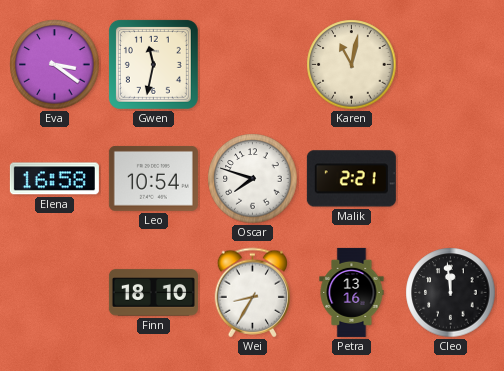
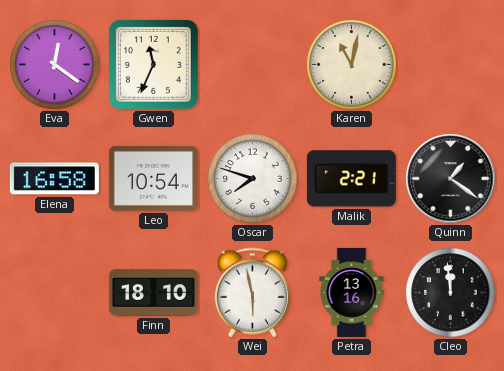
Eva: 3:21 -> 12:21
Gwen: 11:32 -> 11:34
Quinn: none -> 1:21
Wei: 8:35 -> 5:58
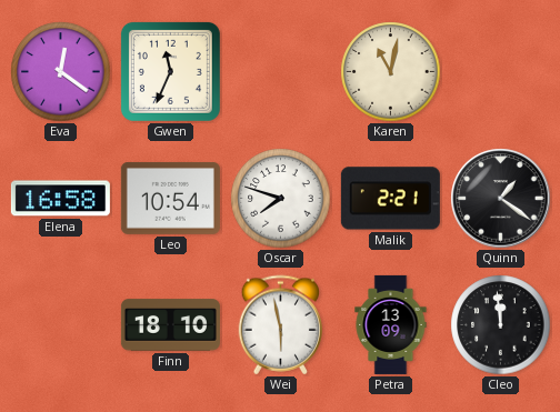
Petra: 13:16 -> 13:09
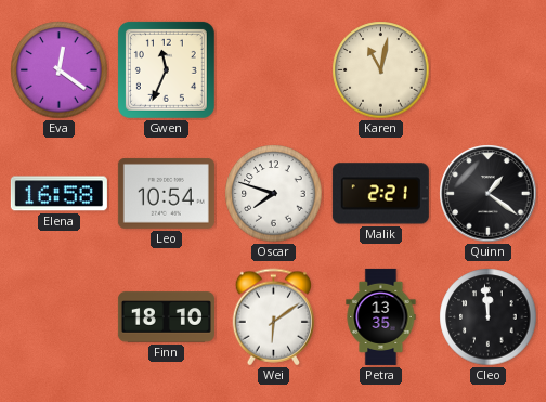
Wei: 5:58 -> 6:09
Petra: 13:09 -> 13:35
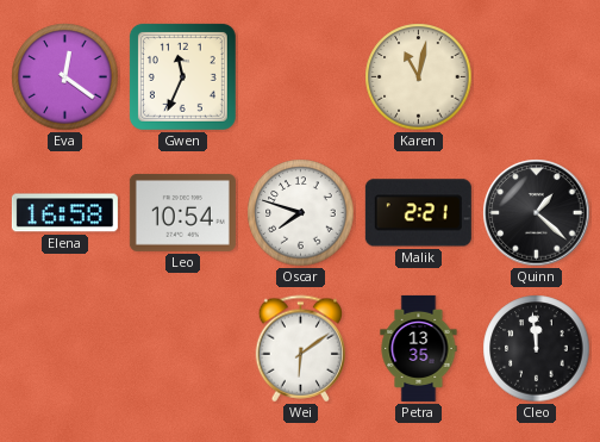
Quinn: 1:21 -> 1:22
Finn: 18:10 -> none
